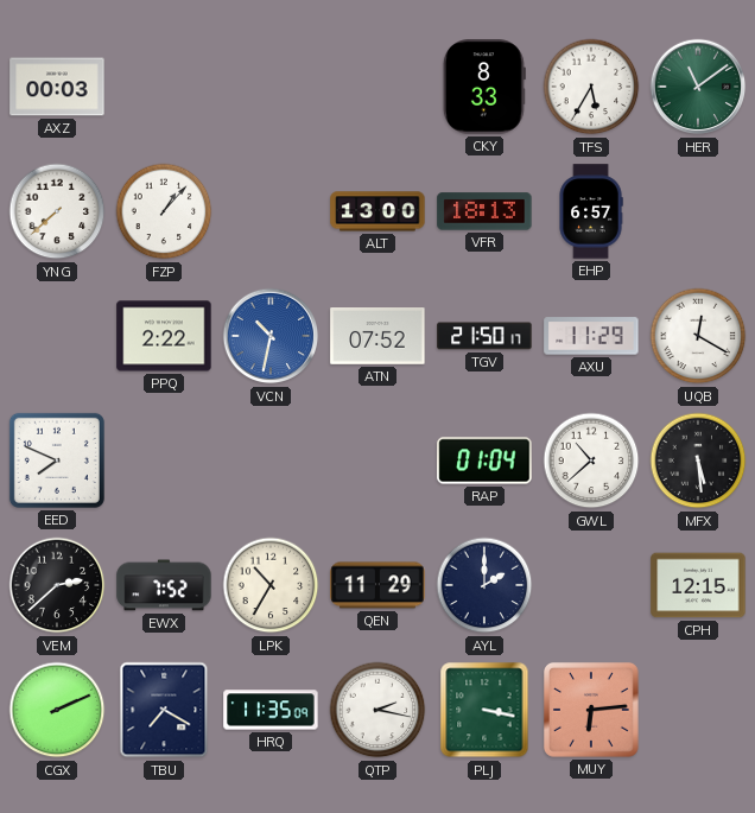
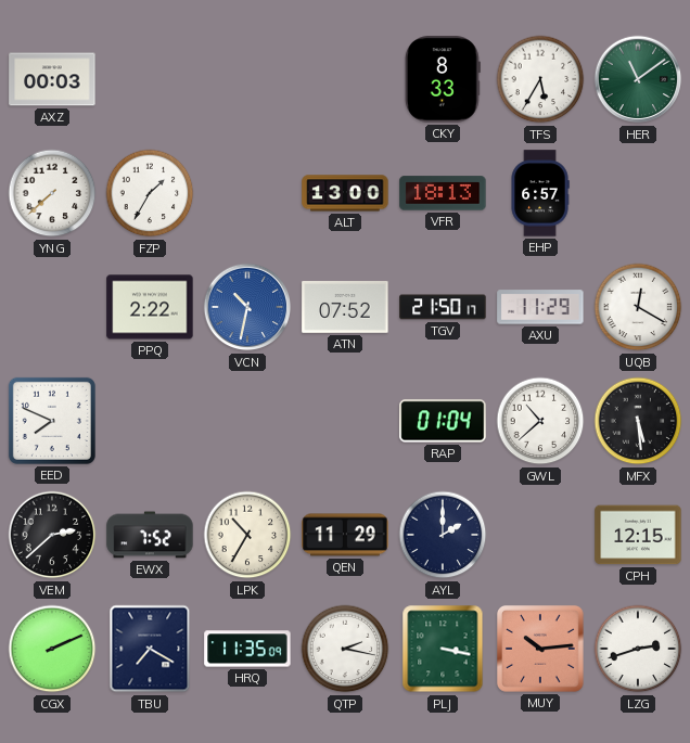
FZP: 1:07 -> 1:35
MUY: 6:14 -> 10:14
LZG: none -> 2:42
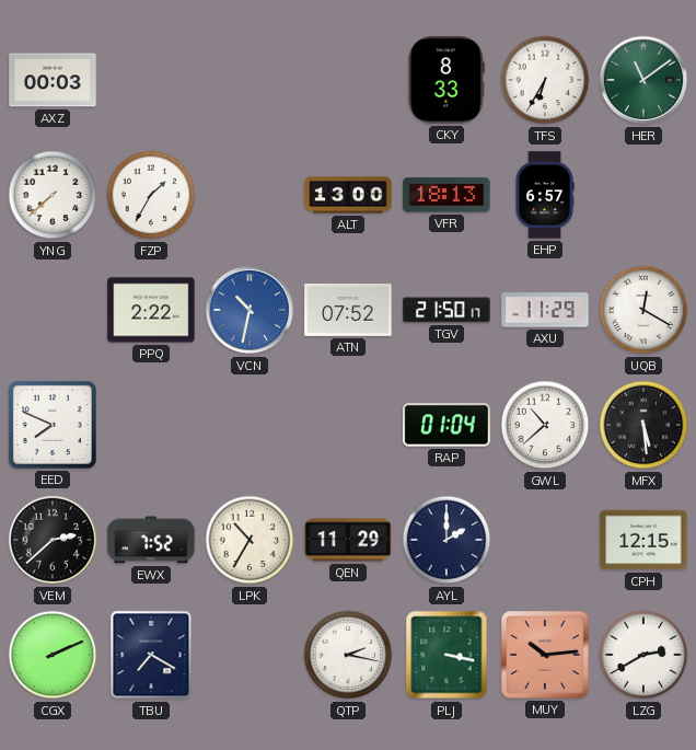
TFS: 5:35 -> 6:35
HRQ: 11:35 -> none
LZG: 2:42 -> 2:40
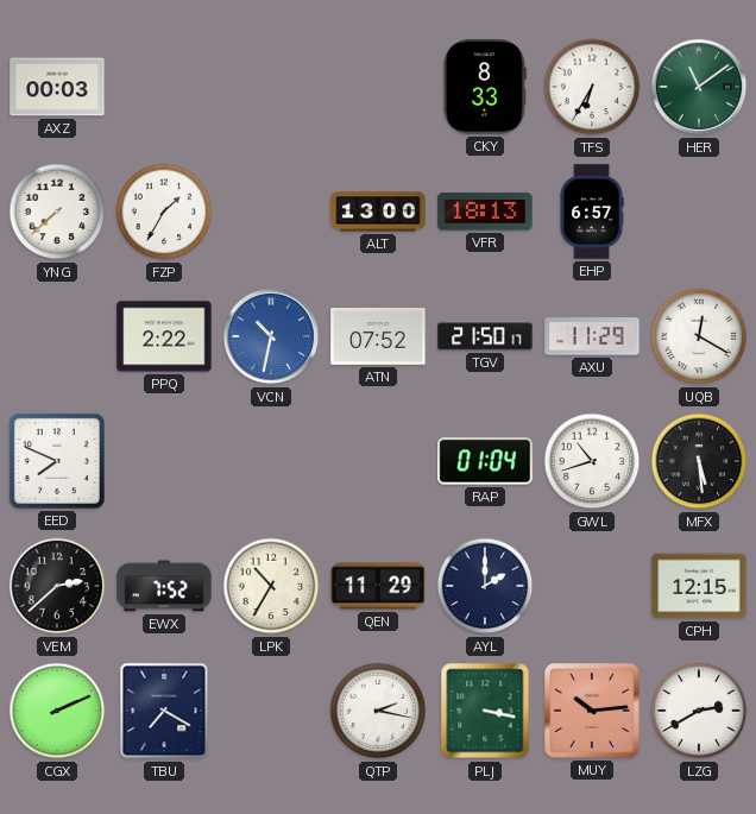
GWL: 10:38 -> 10:42
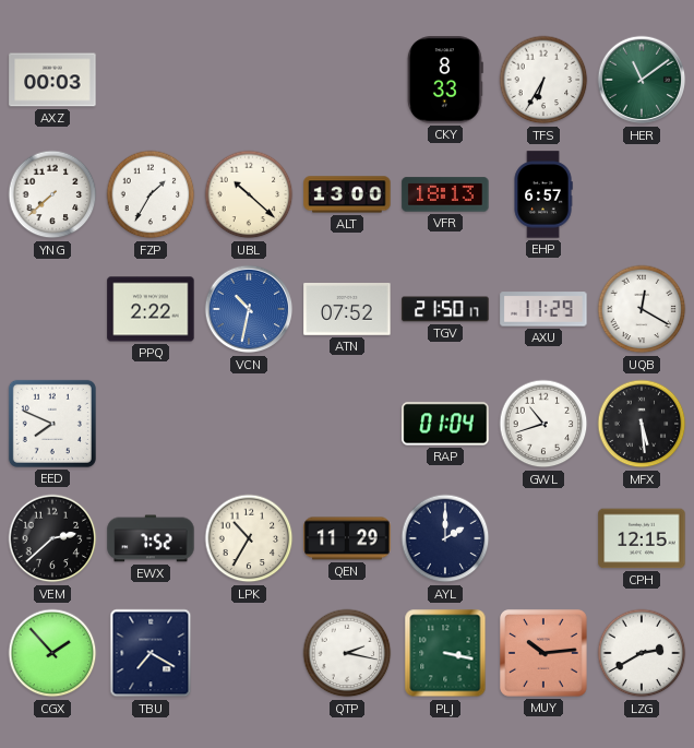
UBL: none -> 10:22
CGX: 2:11 -> 1:53
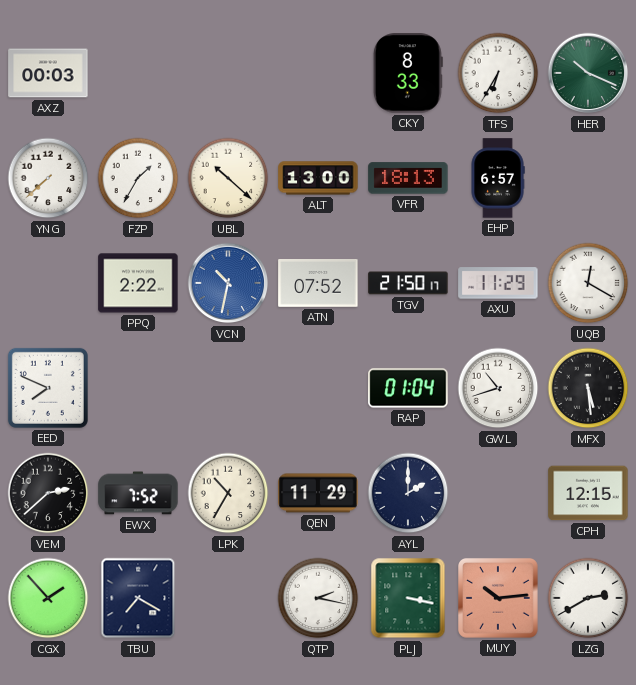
HER: 11:09 -> 10:19
